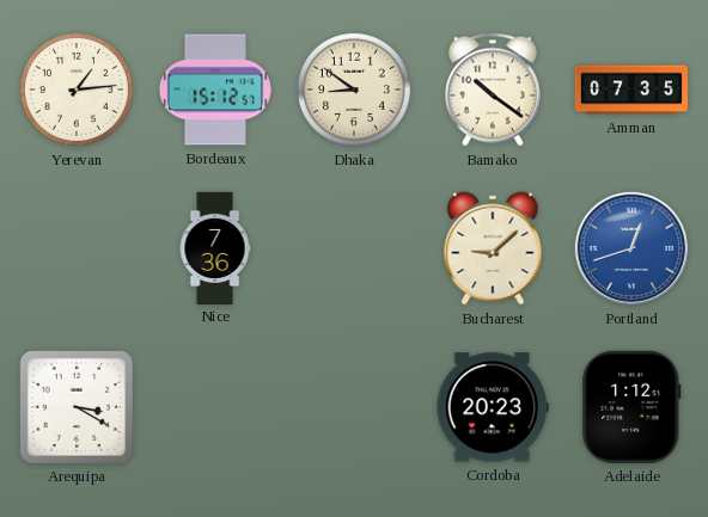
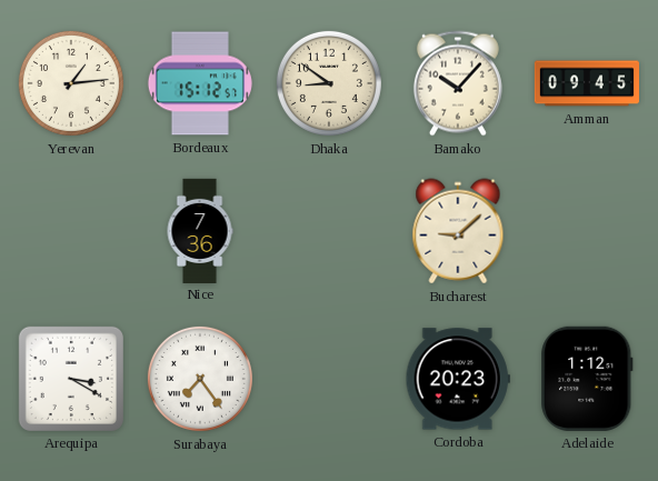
Bamako: 10:21 -> 10:07
Amman: 07:35 -> 09:45
Portland: 12:42 -> none
Surabaya: none -> 7:24
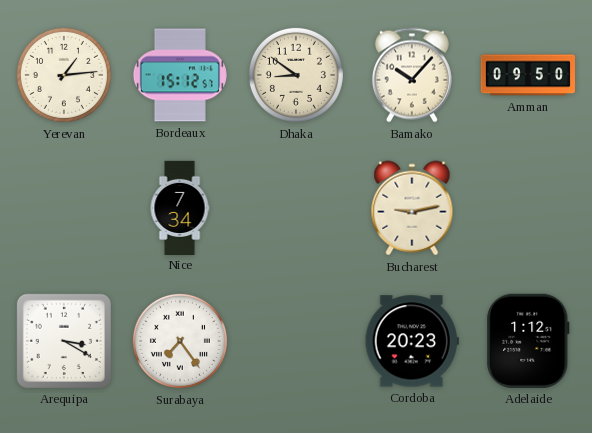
Amman: 09:45 -> 09:50
Nice: 7:36 -> 7:34
Bucharest: 9:08 -> 9:13
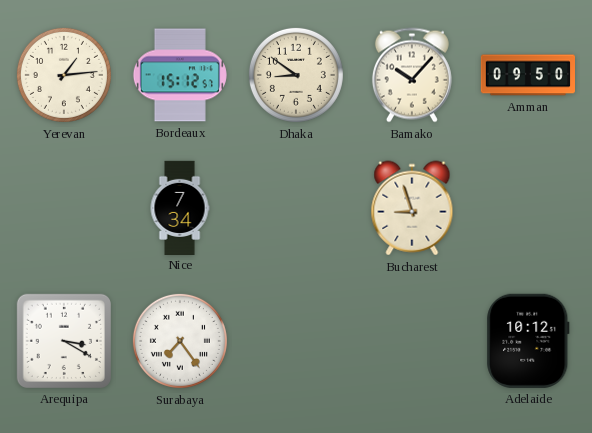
Bucharest: 9:13 -> 8:57
Cordoba: 20:23 -> none
Adelaide: 1:12 -> 10:12
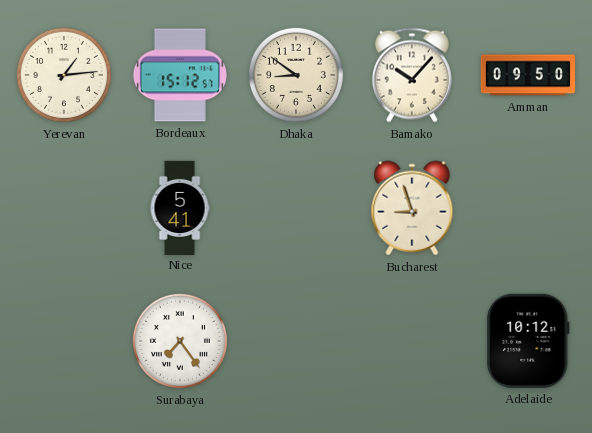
Nice: 7:34 -> 5:41
Arequipa: 3:20 -> none
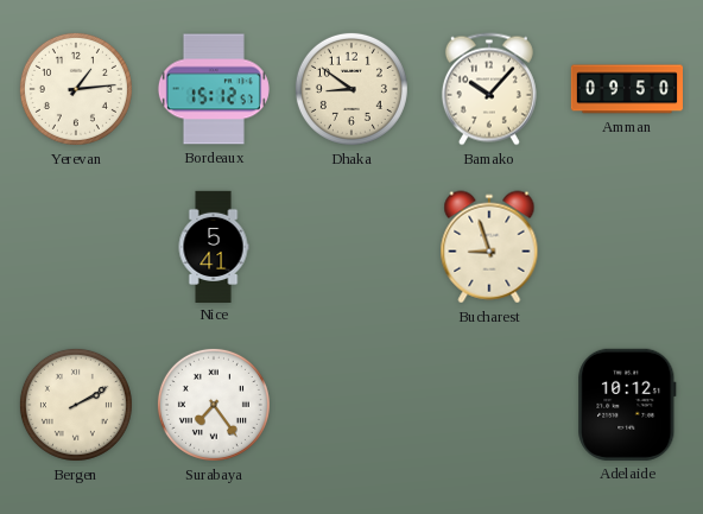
Bergen: none -> 2:10
